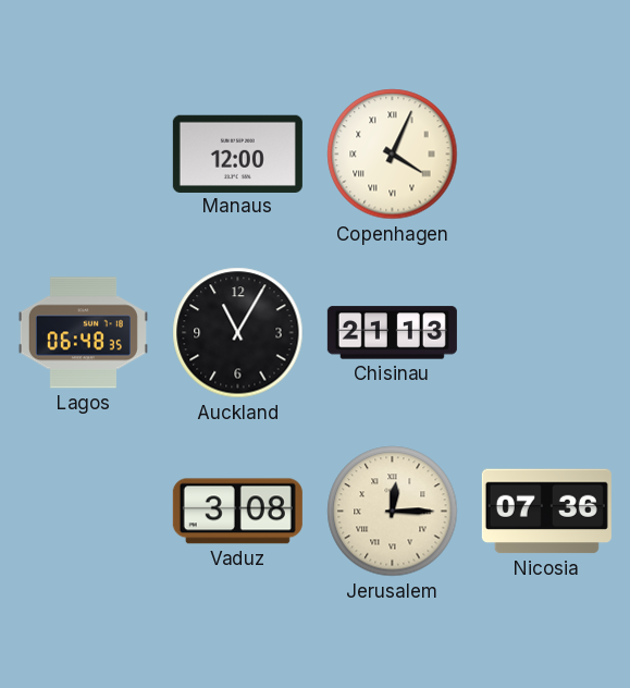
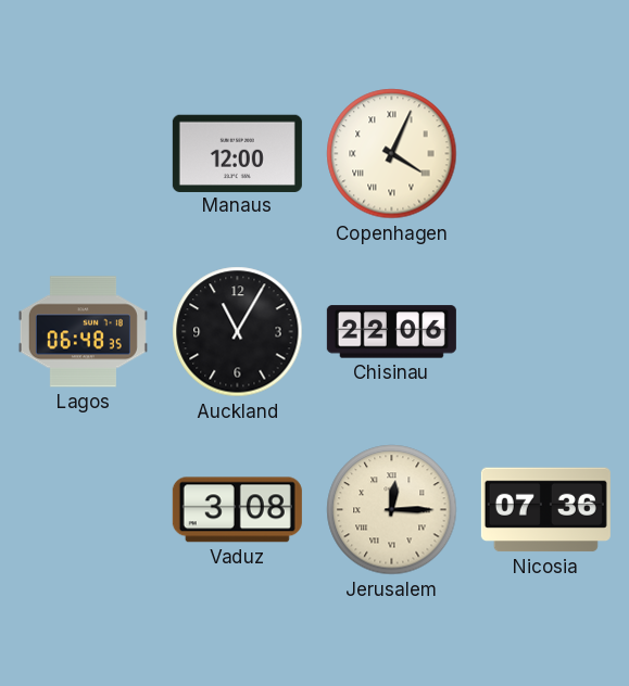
Chisinau: 21:13 -> 22:06
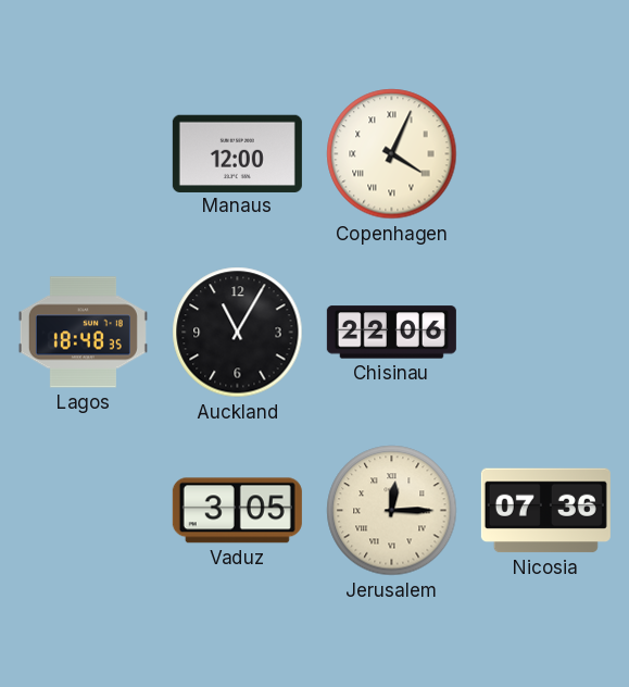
Lagos: 06:48 -> 18:48
Vaduz: 3:08 -> 3:05
